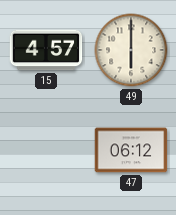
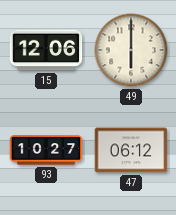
15: 4:57 -> 12:06
93: none -> 10:27
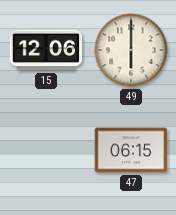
93: 10:27 -> none
47: 06:12 -> 06:15
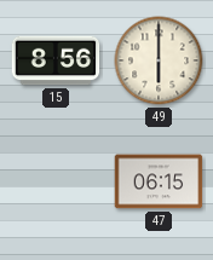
15: 12:06 -> 8:56
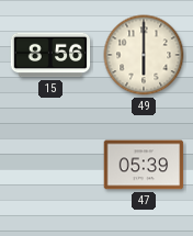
47: 06:15 -> 05:39
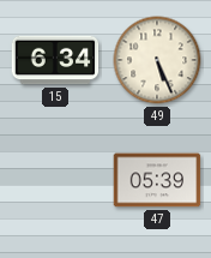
15: 8:56 -> 6:34
49: 6:00 -> 5:26
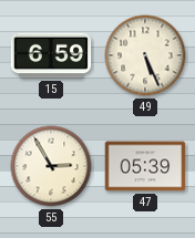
15: 6:34 -> 6:59
55: none -> 2:55
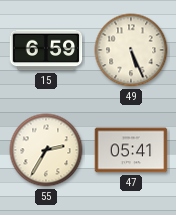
55: 2:55 -> 2:35
47: 05:39 -> 05:41
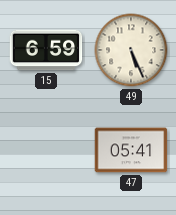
55: 2:35 -> none
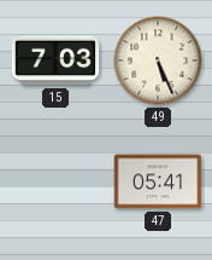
15: 6:59 -> 7:03
